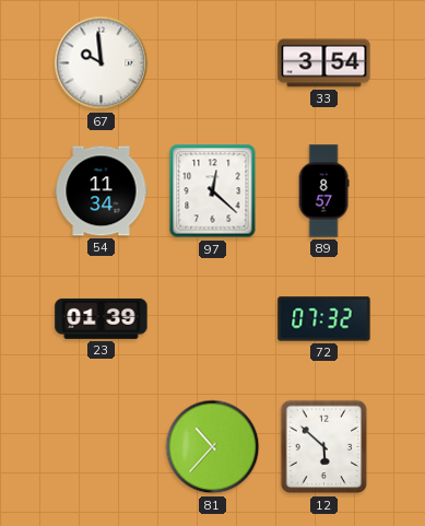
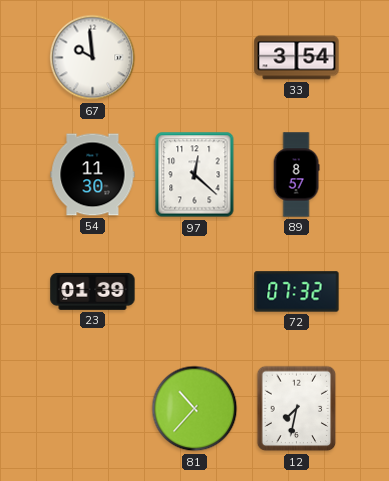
54: 11:34 -> 11:30
12: 5:52 -> 7:32
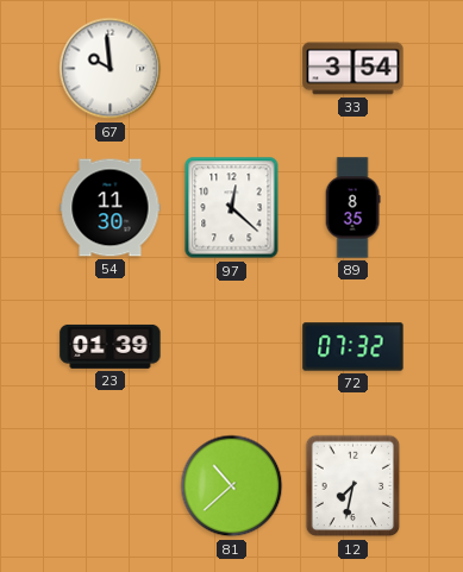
89: 8:57 -> 8:35
81: 10:37 -> 10:38
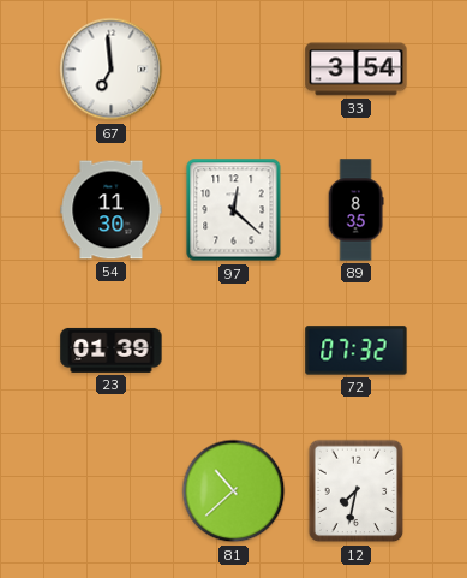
67: 9:59 -> 6:59
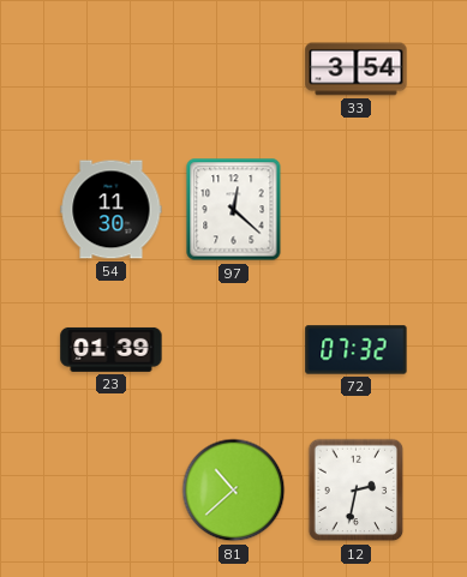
67: 6:59 -> none
89: 8:35 -> none
12: 7:32 -> 2:32
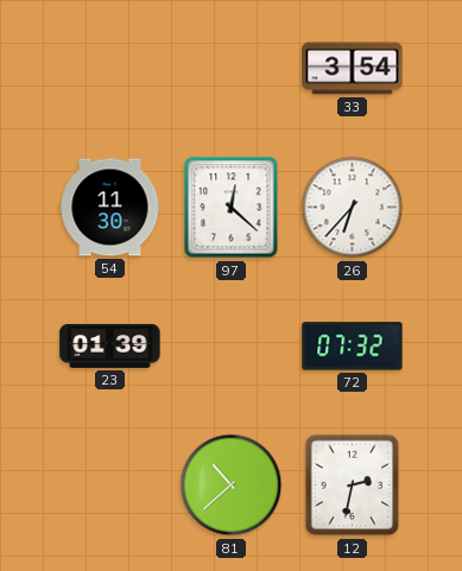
26: none -> 6:37
